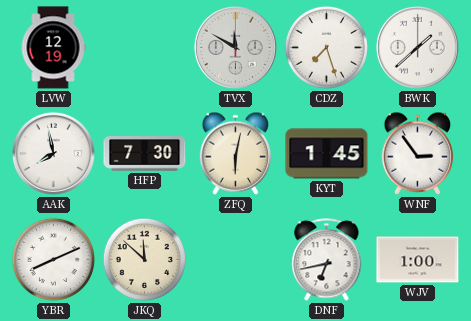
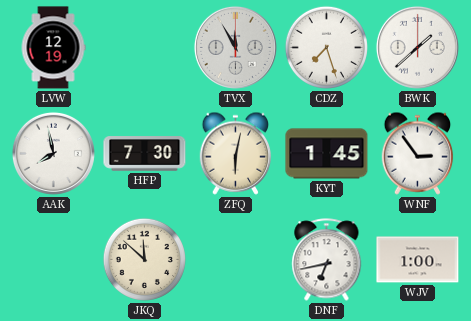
TVX: 11:50 -> 11:55
YBR: 8:11 -> none
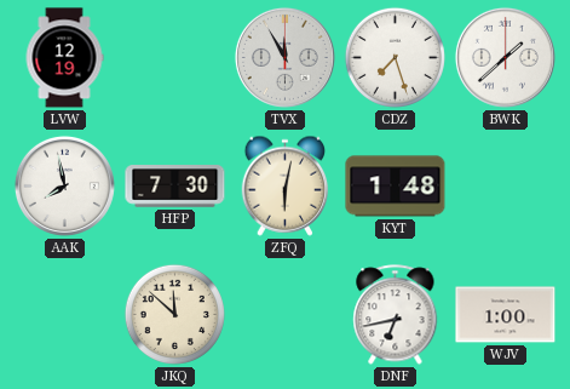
KYT: 1:45 -> 1:48
WNF: 2:54 -> none
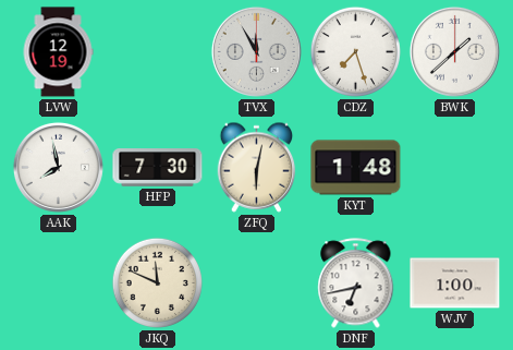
JKQ: 11:52 -> 11:49
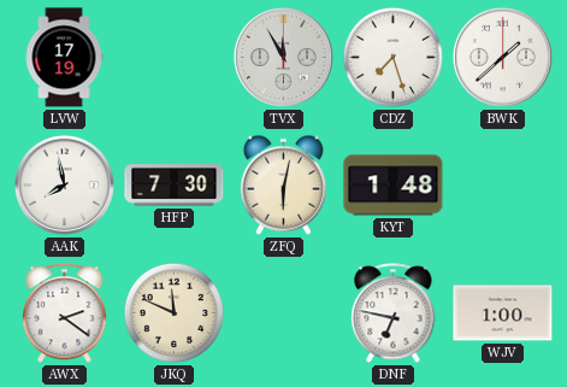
LVW: 12:19 -> 17:19
AWX: none -> 2:21
DNF: 6:43 -> 6:47
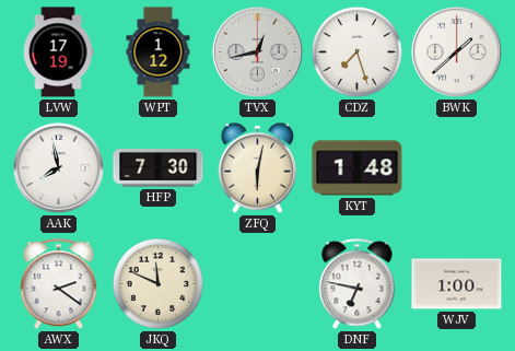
WPT: none -> 1:12
TVX: 11:55 -> 12:43
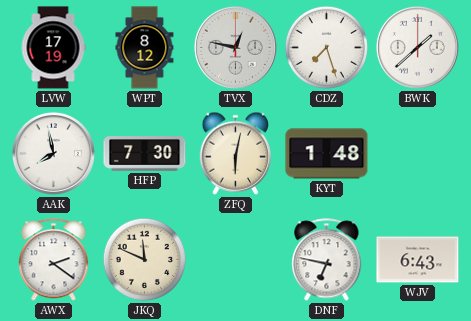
WPT: 1:12 -> 8:12
TVX: 12:43 -> 12:47
WJV: 1:00 -> 6:43
